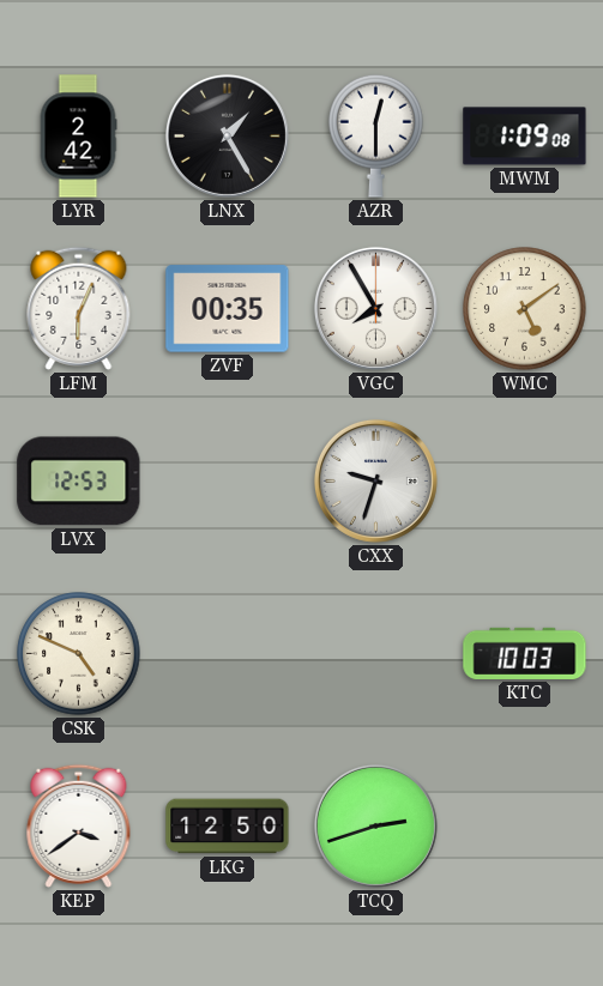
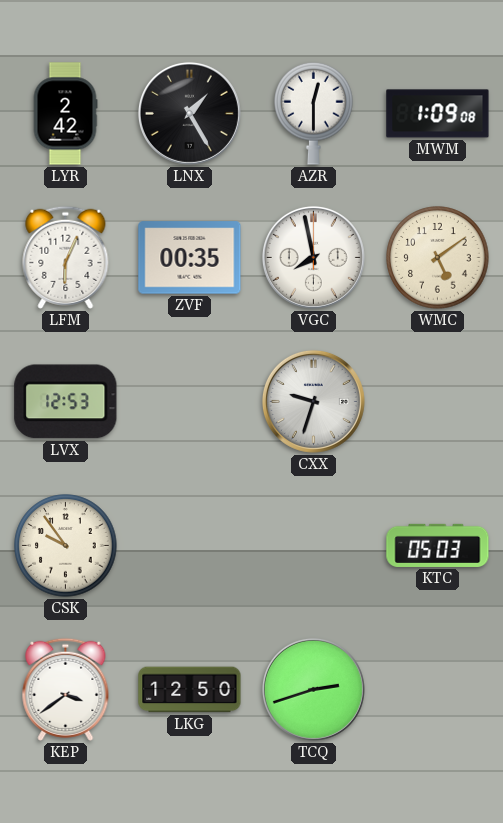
VGC: 7:55 -> 7:58
CSK: 4:49 -> 9:54
KTC: 10:03 -> 05:03
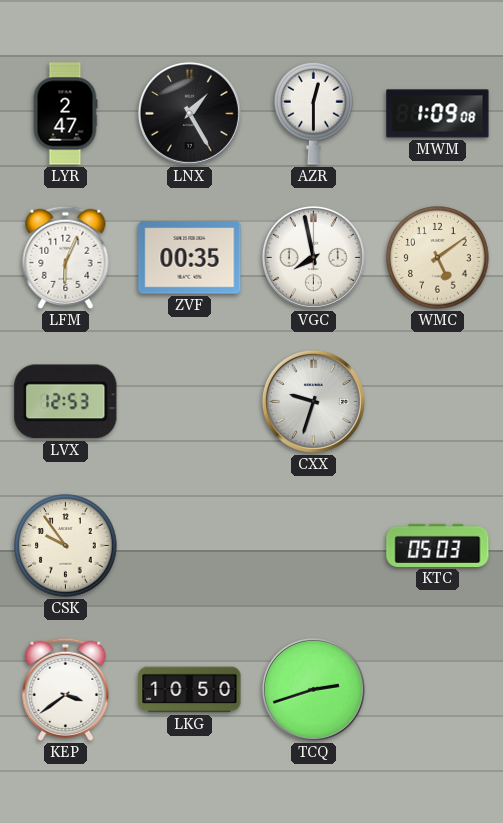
LYR: 2:42 -> 2:47
LKG: 12:50 -> 10:50
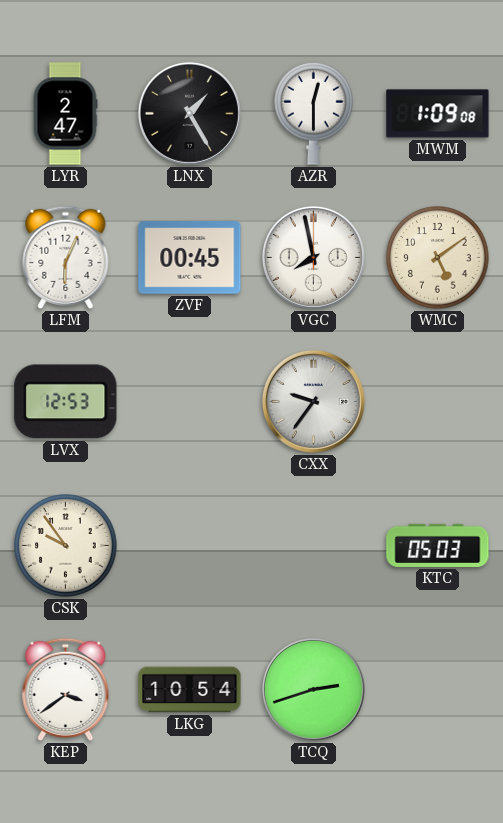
ZVF: 00:35 -> 00:45
CXX: 9:33 -> 9:36
LKG: 10:50 -> 10:54
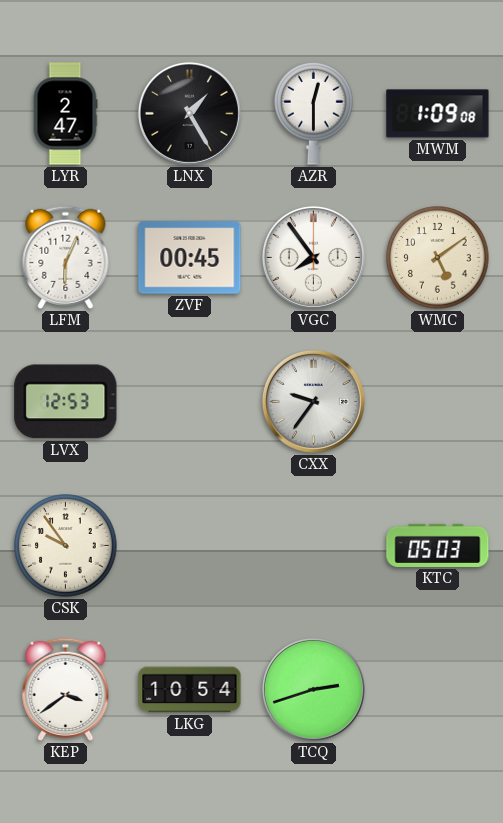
VGC: 7:58 -> 7:54
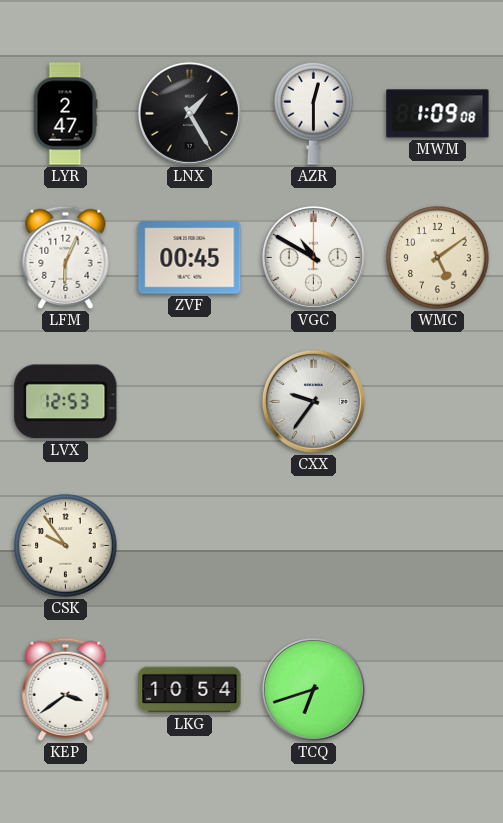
VGC: 7:54 -> 10:50
KTC: 05:03 -> none
TCQ: 2:42 -> 6:42
